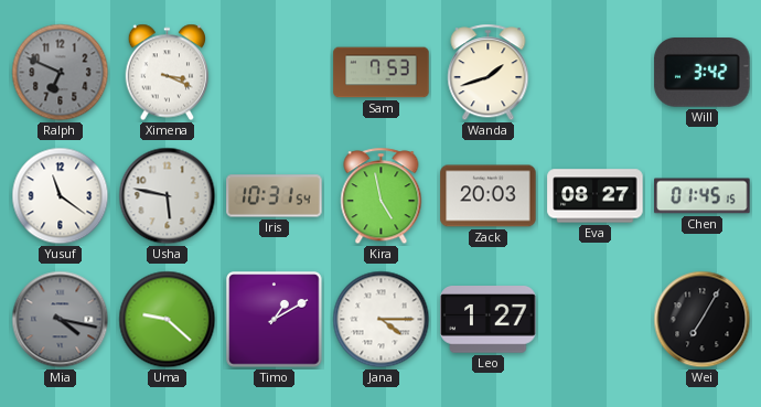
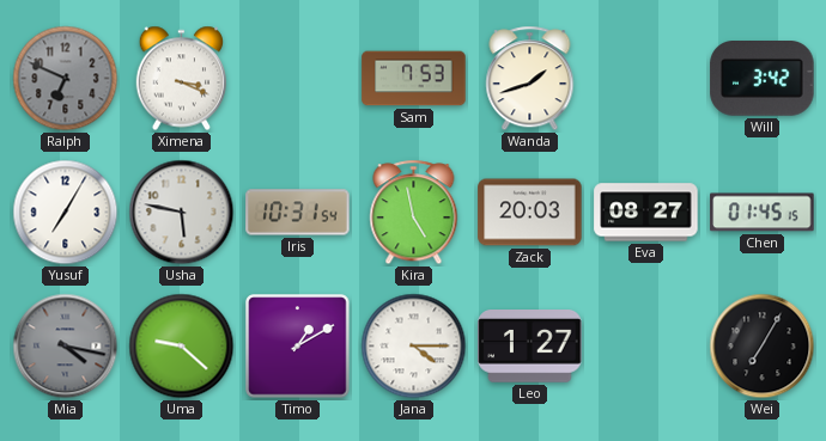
Yusuf: 11:21 -> 7:05
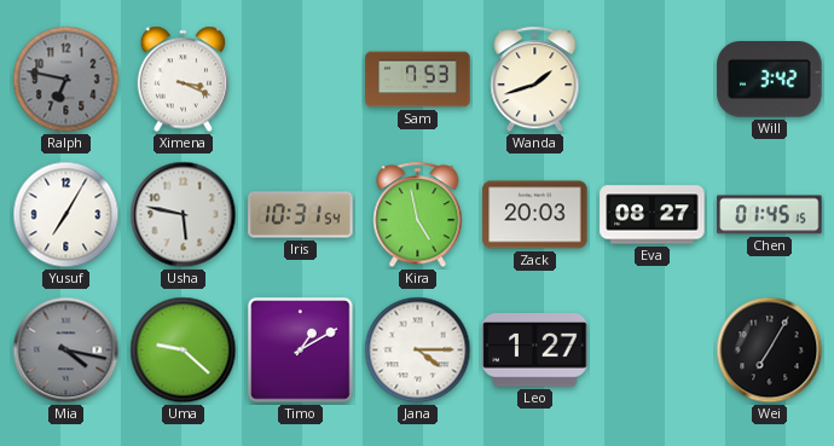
Ralph: 6:49 -> 6:47
